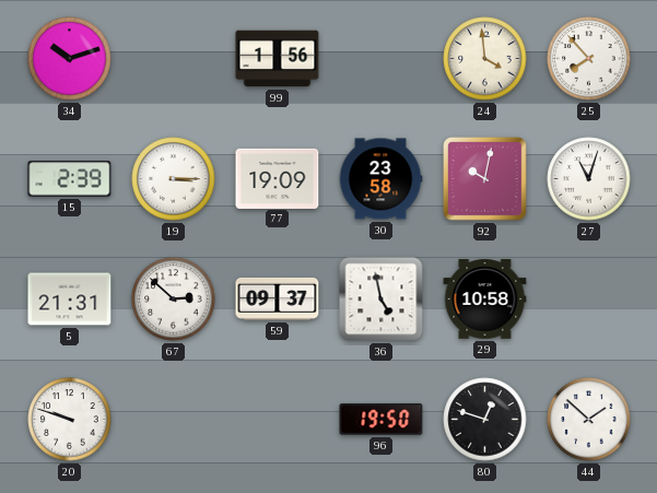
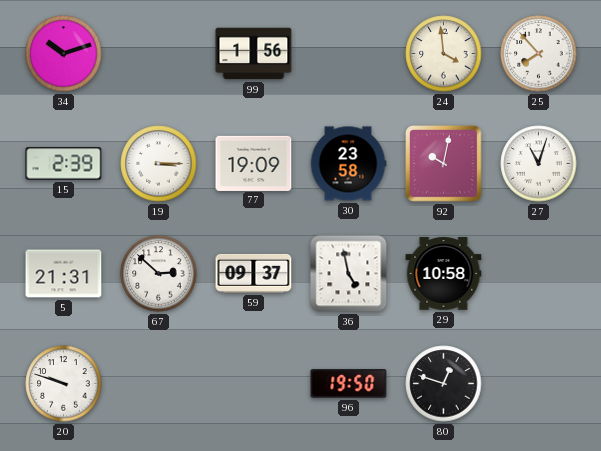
44: 1:52 -> none
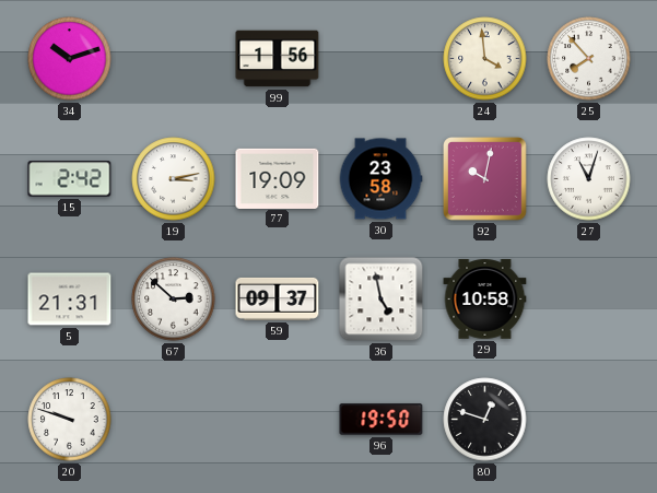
15: 2:39 -> 2:42
19: 3:15 -> 3:13
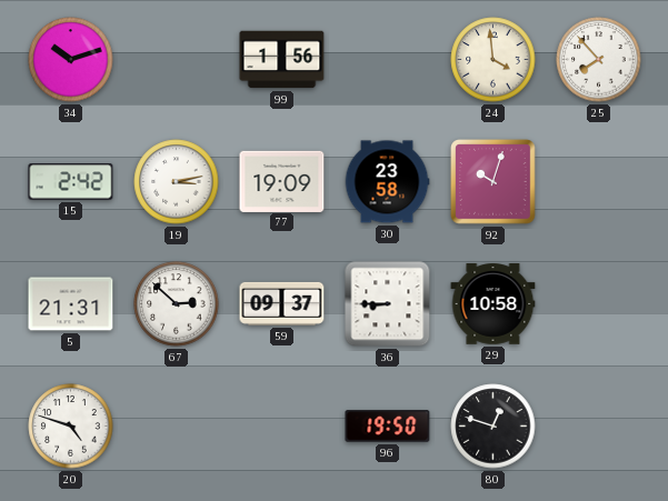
92: 10:02 -> 10:03
27: 11:03 -> none
36: 4:58 -> 8:45
20: 9:48 -> 4:48
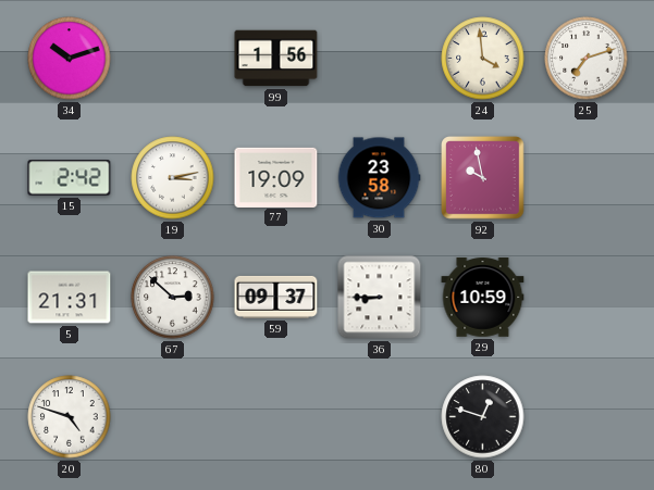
25: 7:53 -> 7:12
92: 10:03 -> 9:58
29: 10:58 -> 10:59
96: 19:50 -> none
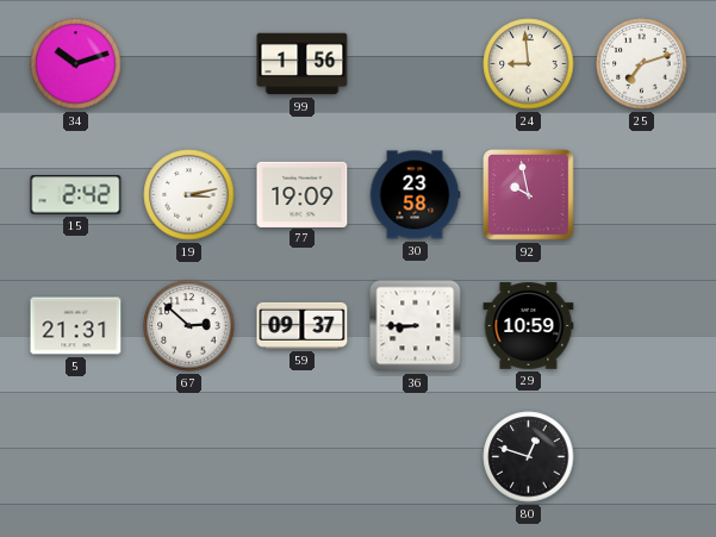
24: 3:59 -> 8:59
20: 4:48 -> none
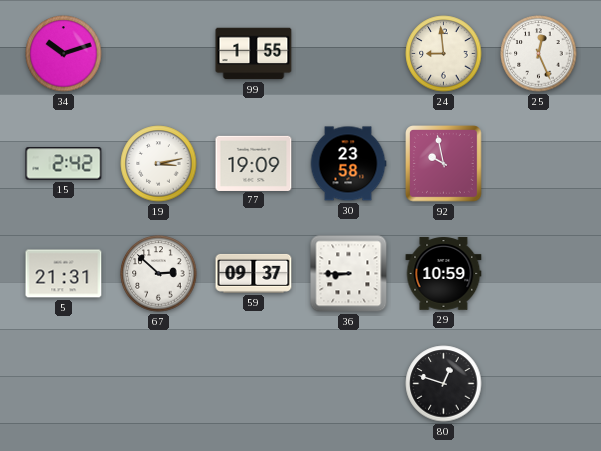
99: 1:56 -> 1:55
25: 7:12 -> 12:26
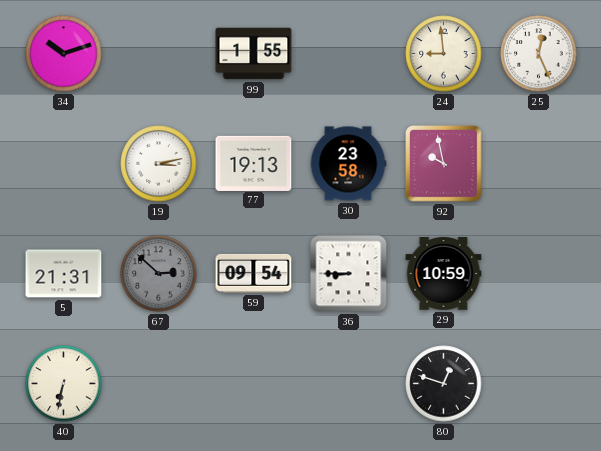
15: 2:42 -> none
77: 19:09 -> 19:13
67 dial: white -> grey
59: 09:37 -> 09:54
40: none -> 6:32
